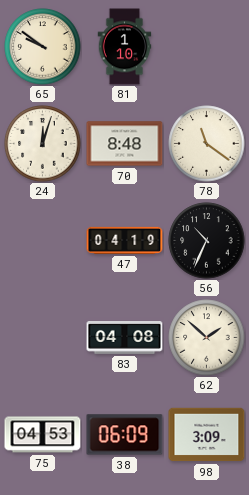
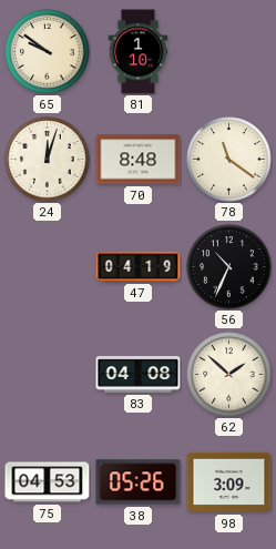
38: 06:09 -> 05:26
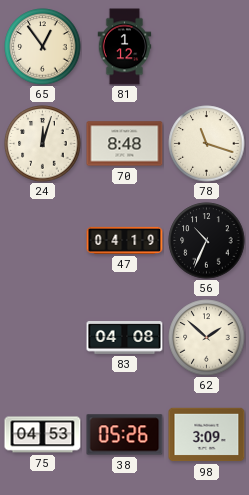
65: 9:51 -> 12:54
81: 1:10 -> 1:12
78: 11:21 -> 11:18
